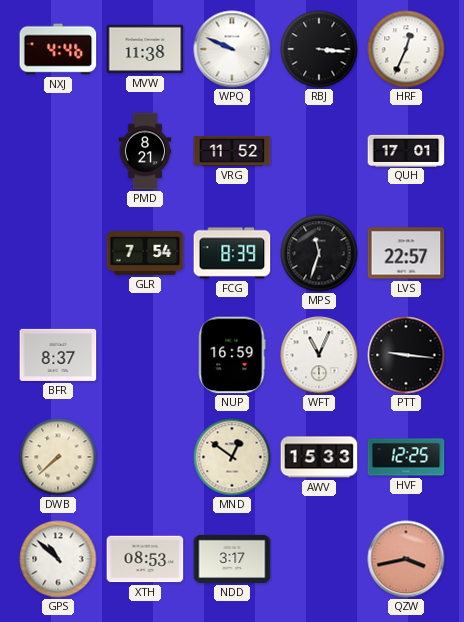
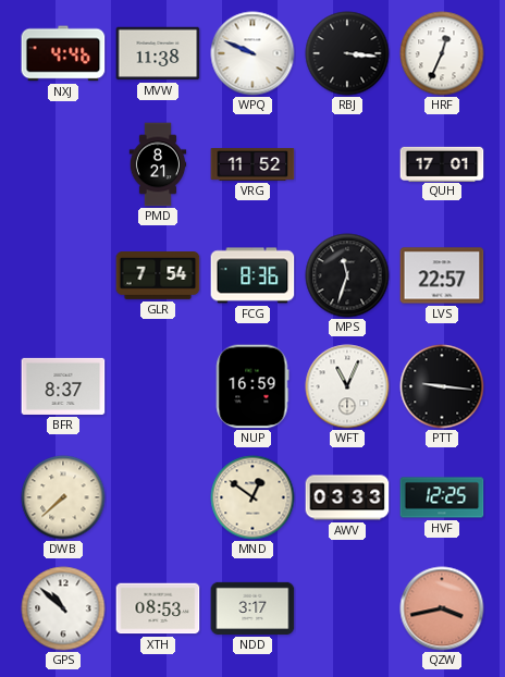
FCG: 8:39 -> 8:36
AWV: 15:33 -> 03:33
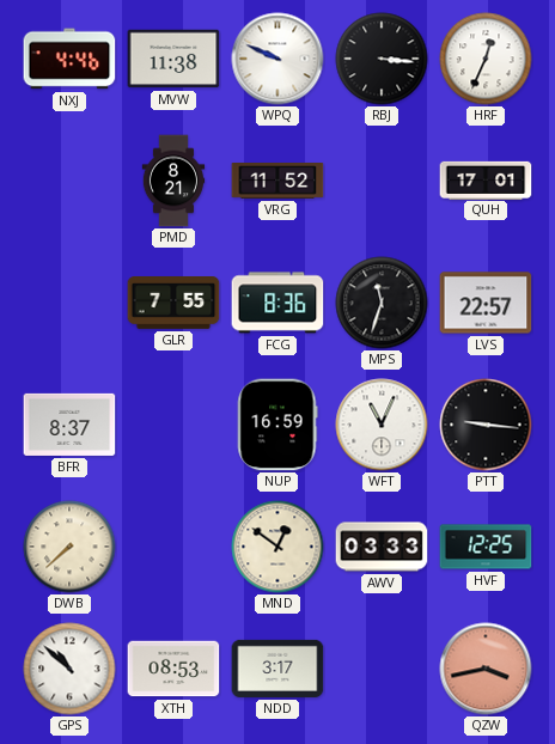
GLR: 7:54 -> 7:55
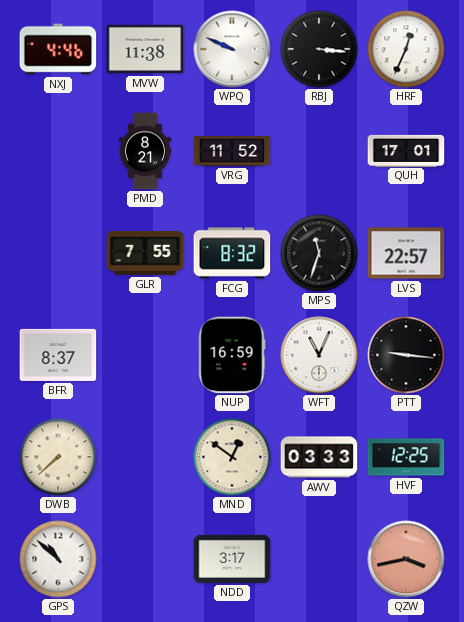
FCG: 8:36 -> 8:32
XTH: 08:53 -> none
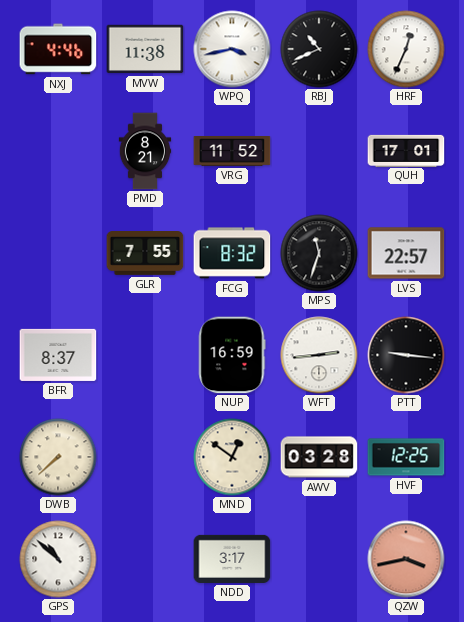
WPQ: 9:49 -> 3:43
RBJ: 3:16 -> 10:41
WFT: 11:04 -> 2:44
AWV: 03:33 -> 03:28
